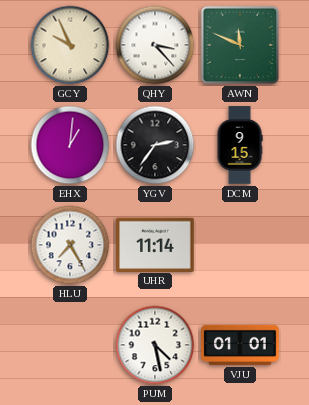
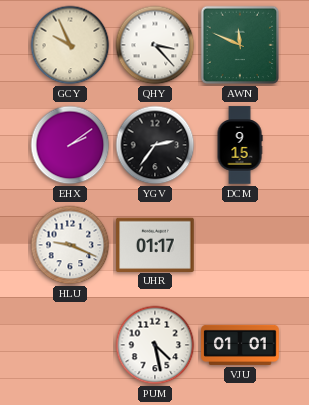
EHX: 1:01 -> 2:09
HLU: 7:25 -> 9:19
UHR: 11:14 -> 01:17
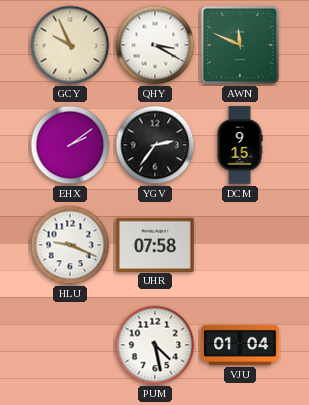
QHY: 3:23 -> 3:20
UHR: 01:17 -> 07:58
VJU: 01:01 -> 01:04
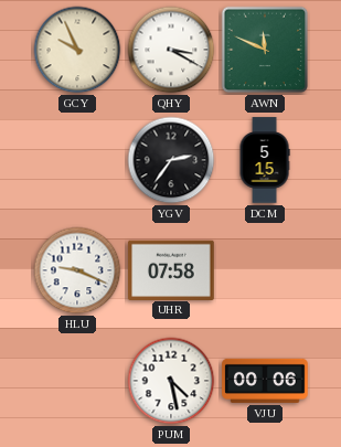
EHX: 2:09 -> none
DCM: 9:15 -> 5:15
VJU: 01:04 -> 00:06
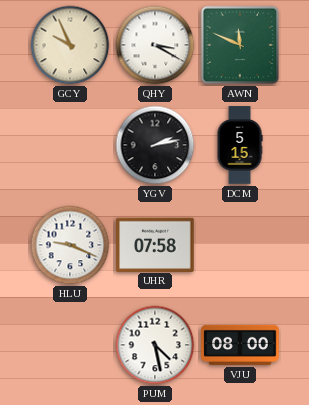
YGV: 2:36 -> 2:13
VJU: 00:06 -> 08:00
